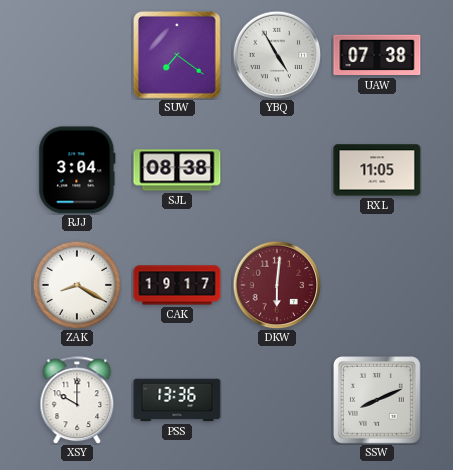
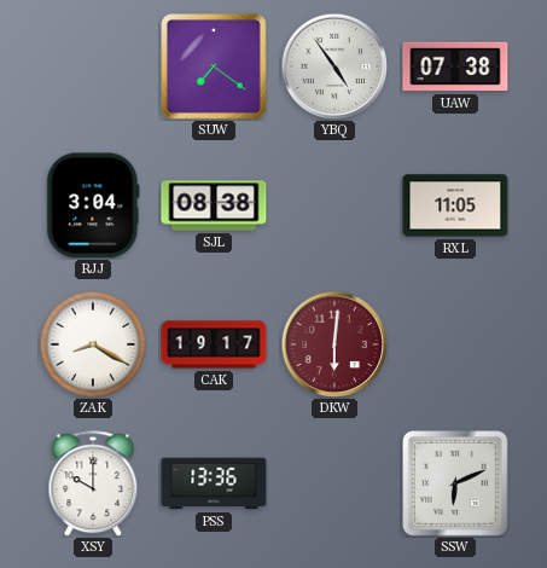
YBQ: 4:55 -> 4:54
SSW: 8:11 -> 6:11
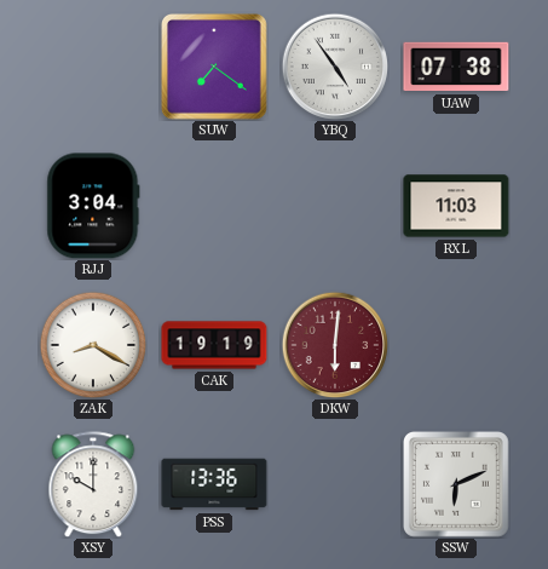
SJL: 08:38 -> none
RXL: 11:05 -> 11:03
CAK: 19:17 -> 19:19
